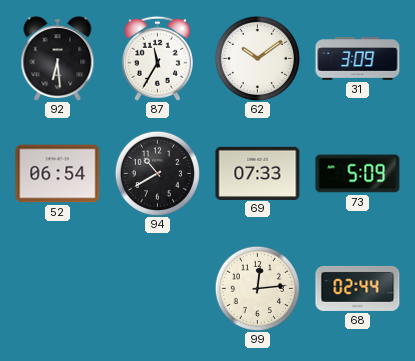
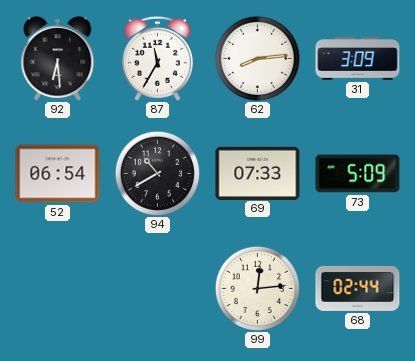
62: 10:09 -> 8:14
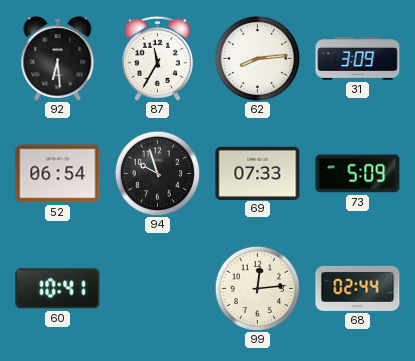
94: 10:40 -> 9:57
60: none -> 10:41
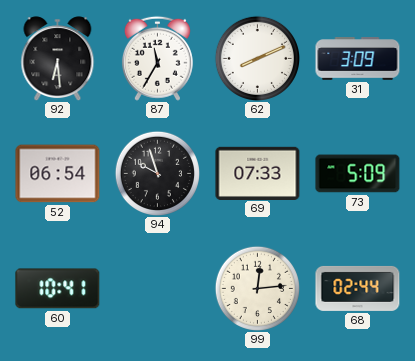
62: 8:14 -> 8:11
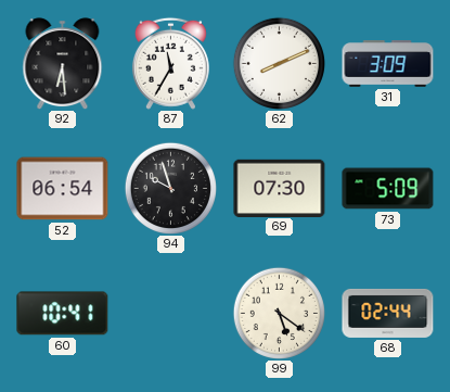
69: 07:33 -> 07:30
99: 12:14 -> 5:21
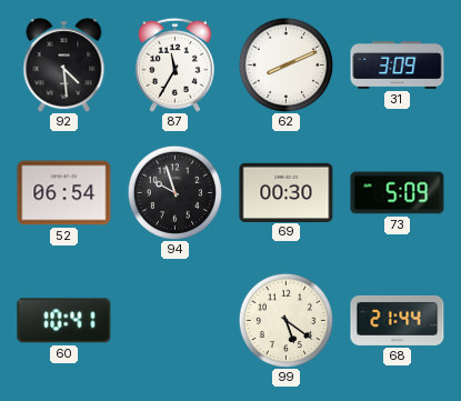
92: 6:29 -> 4:29
69: 07:30 -> 00:30
68: 02:44 -> 21:44
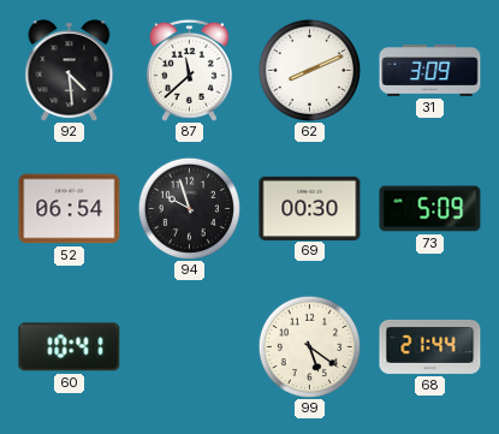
87: 11:35 -> 11:38
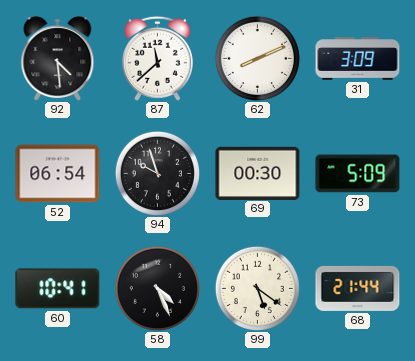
58: none -> 4:26
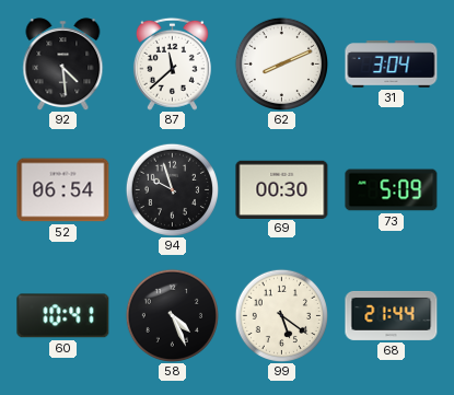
31: 3:09 -> 3:04
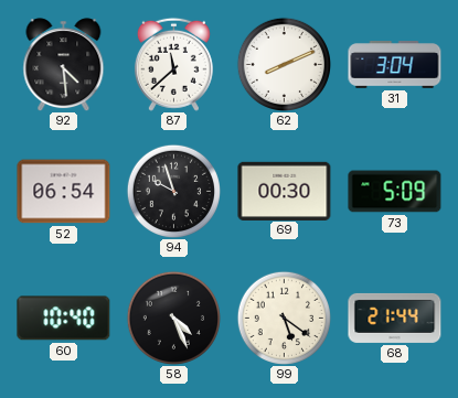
60: 10:41 -> 10:40
